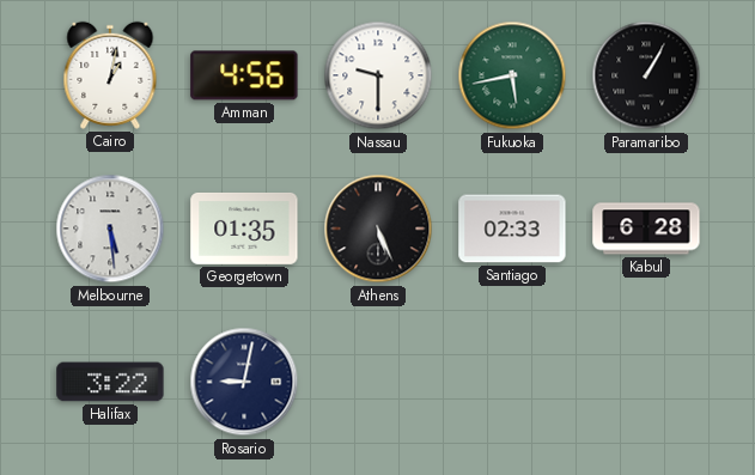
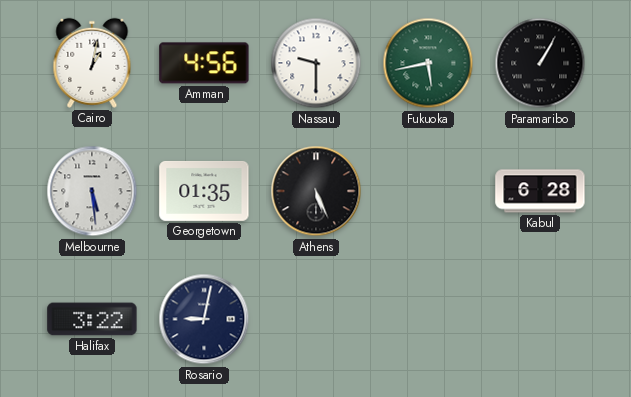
Santiago: 02:33 -> none
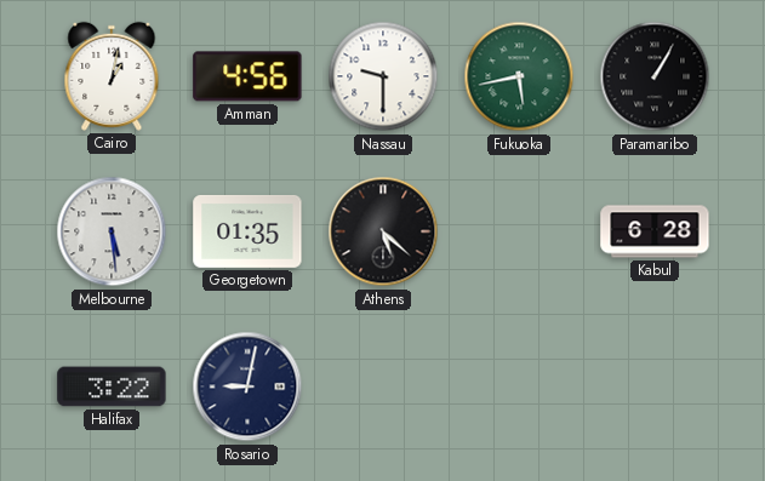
Athens: 5:26 -> 5:22
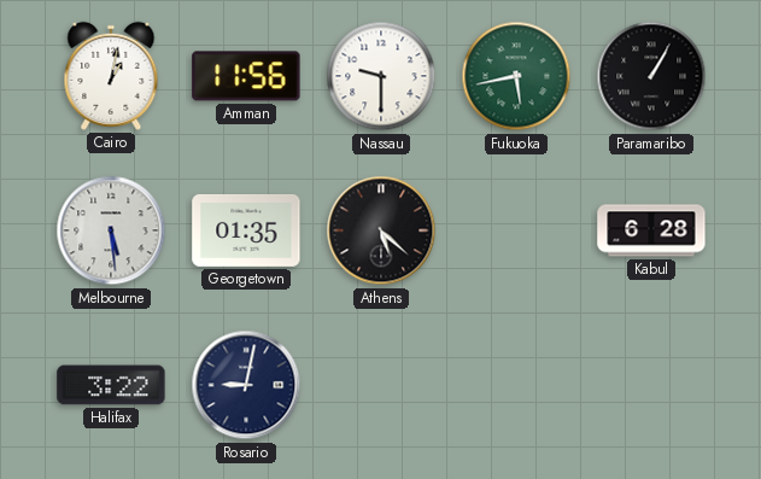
Amman: 4:56 -> 11:56
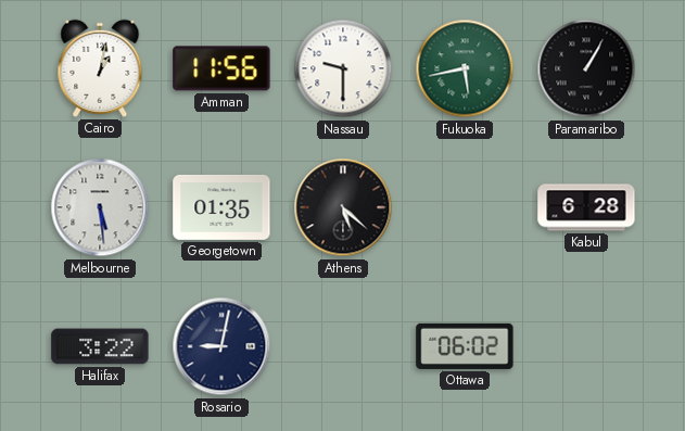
Ottawa: none -> 06:02
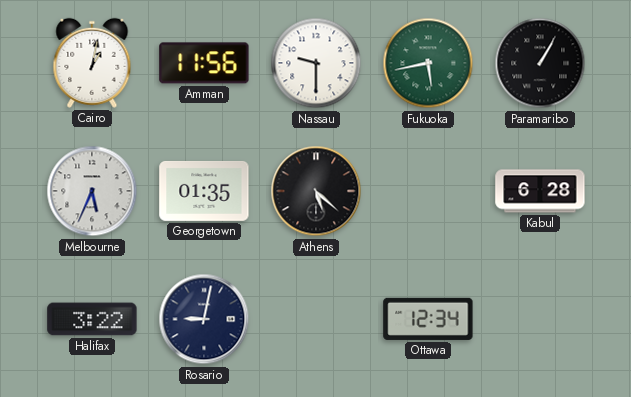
Melbourne: 5:29 -> 5:34
Ottawa: 06:02 -> 12:34
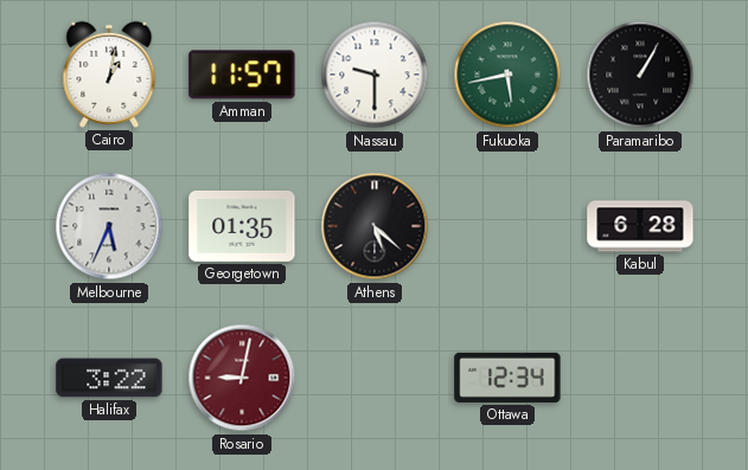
Amman: 11:56 -> 11:57
Rosario dial: navy -> burgundy
